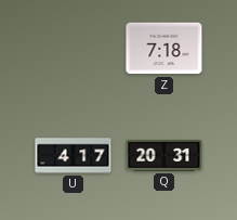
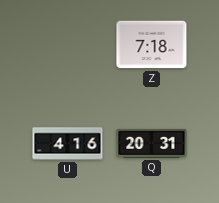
U: 4:17 -> 4:16
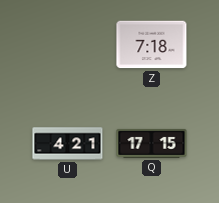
U: 4:16 -> 4:21
Q: 20:31 -> 17:15
